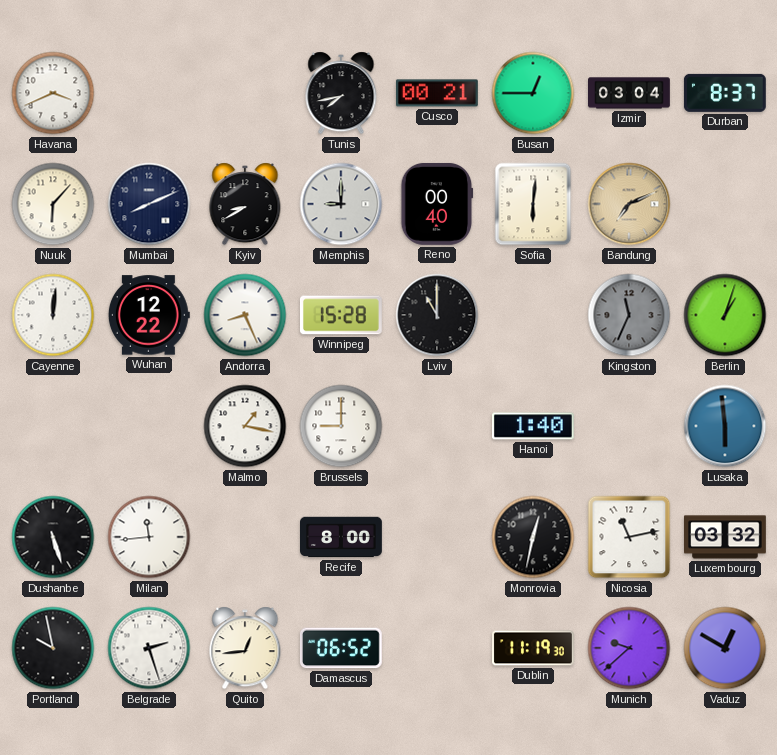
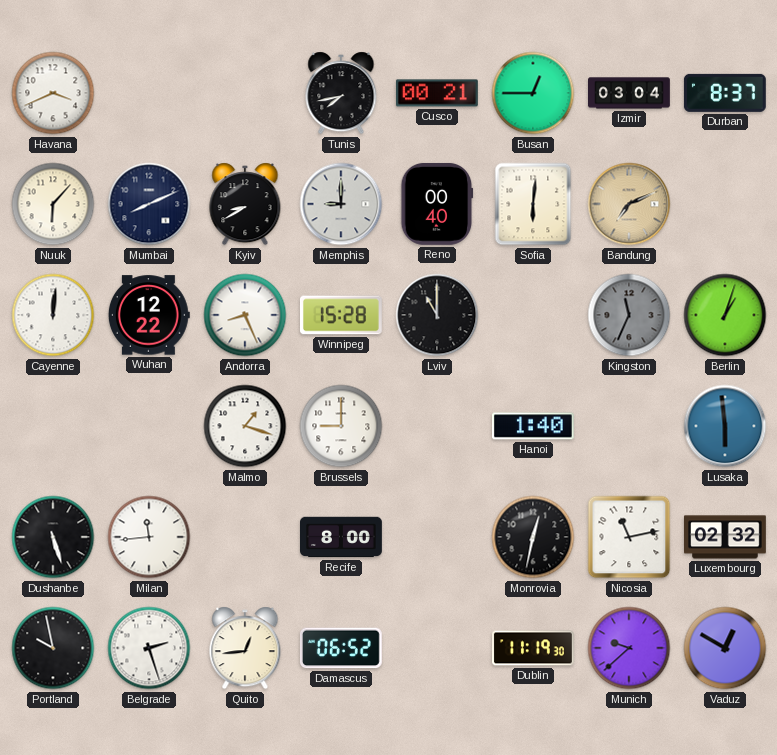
Malmo: 1:17 -> 1:18
Luxembourg: 03:32 -> 02:32
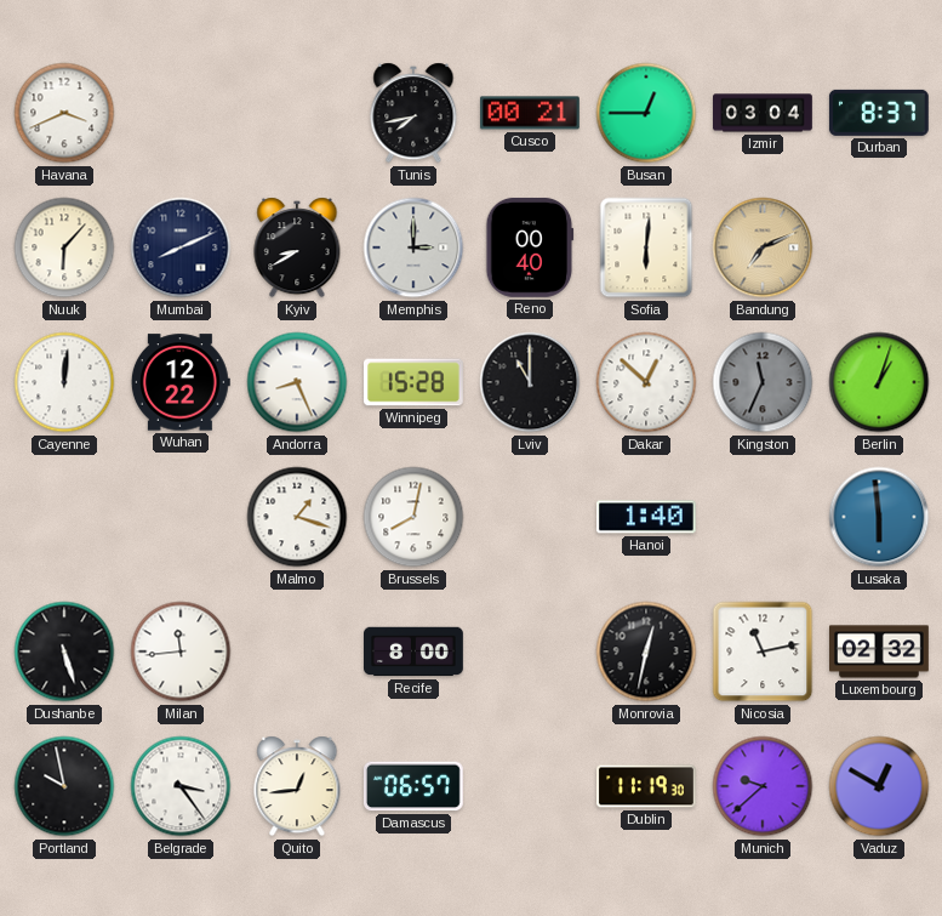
Memphis: 9:00 -> 3:00
Dakar: none -> 12:52
Brussels: 9:00 -> 8:02
Belgrade: 2:27 -> 3:24
Damascus: 06:52 -> 06:57
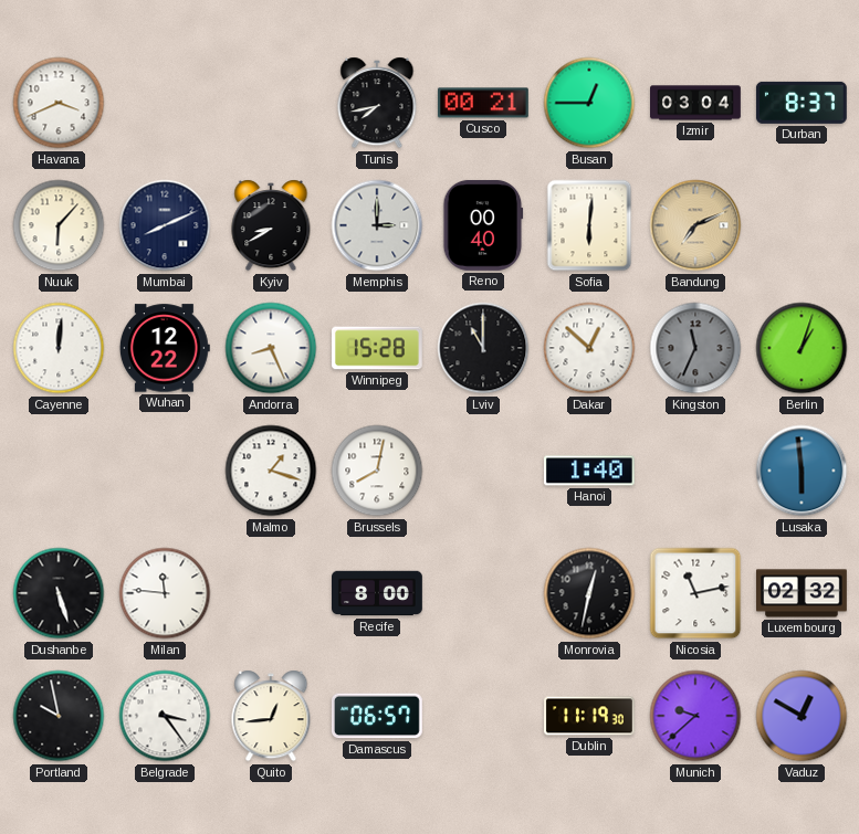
Milan: 11:44 -> 11:46
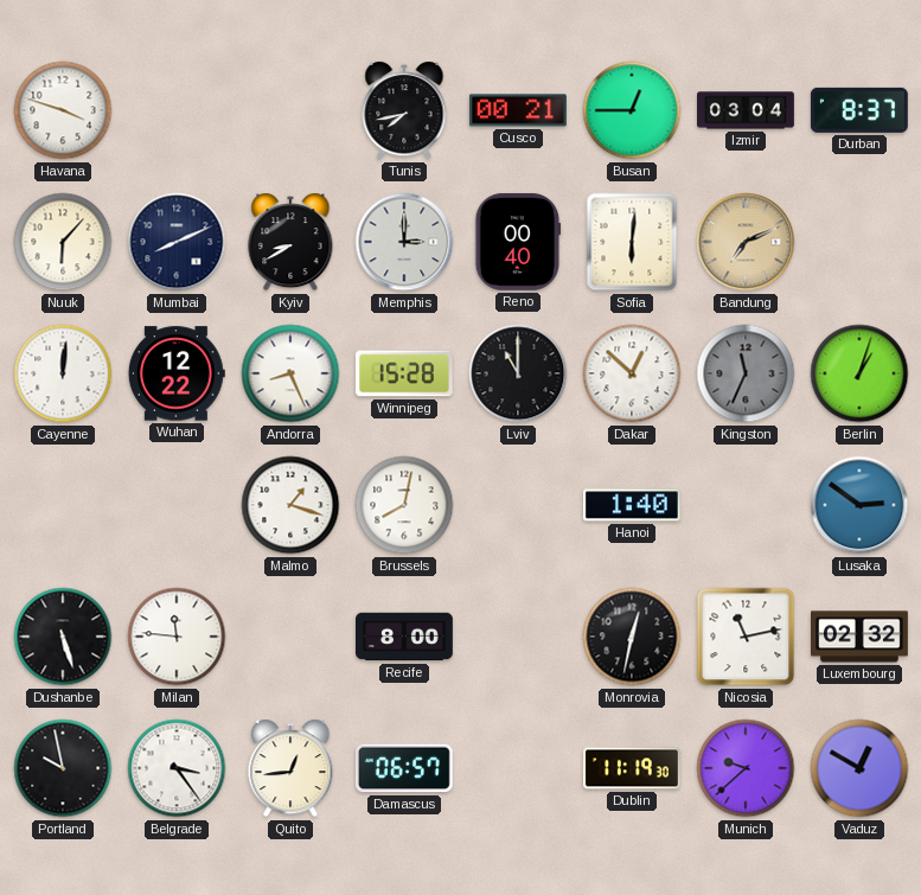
Havana: 3:41 -> 3:48
Lusaka: 5:59 -> 2:51
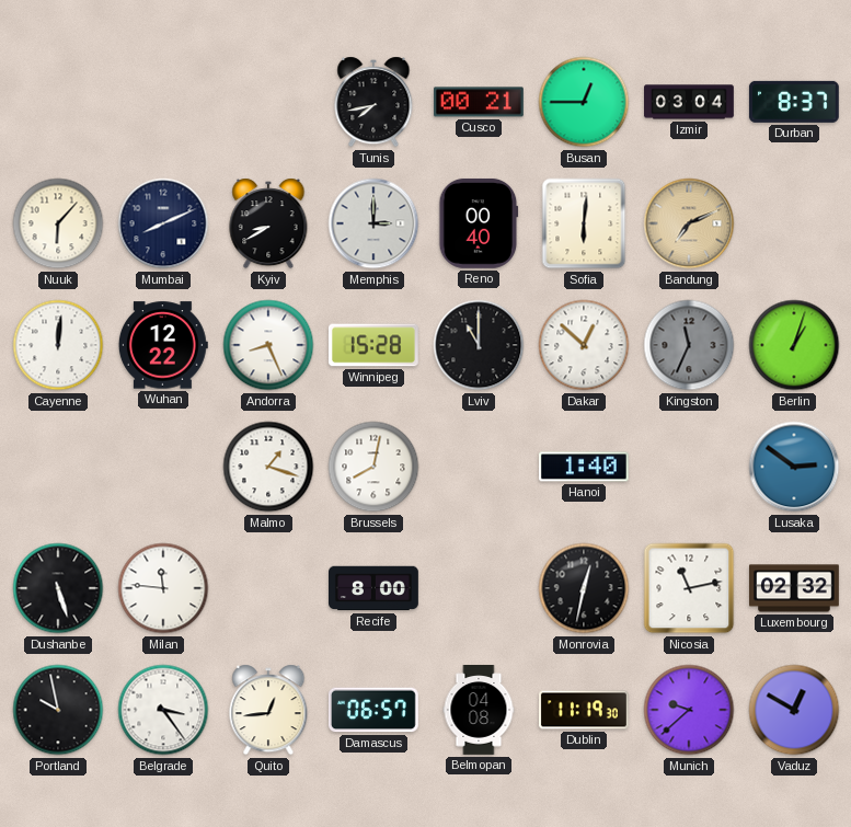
Havana: 3:48 -> none
Belmopan: none -> 04:08
